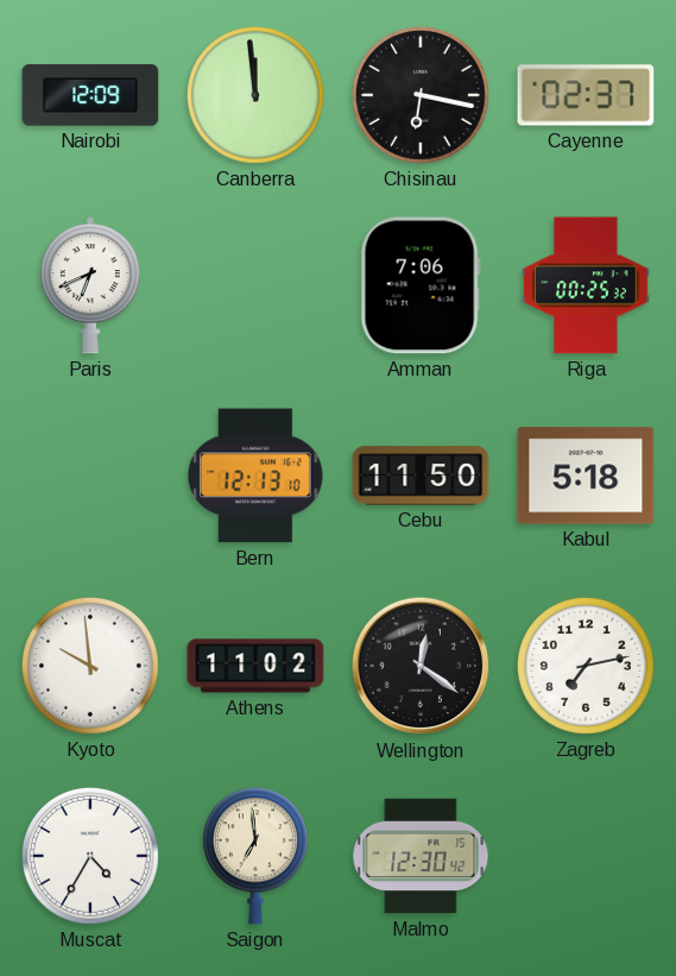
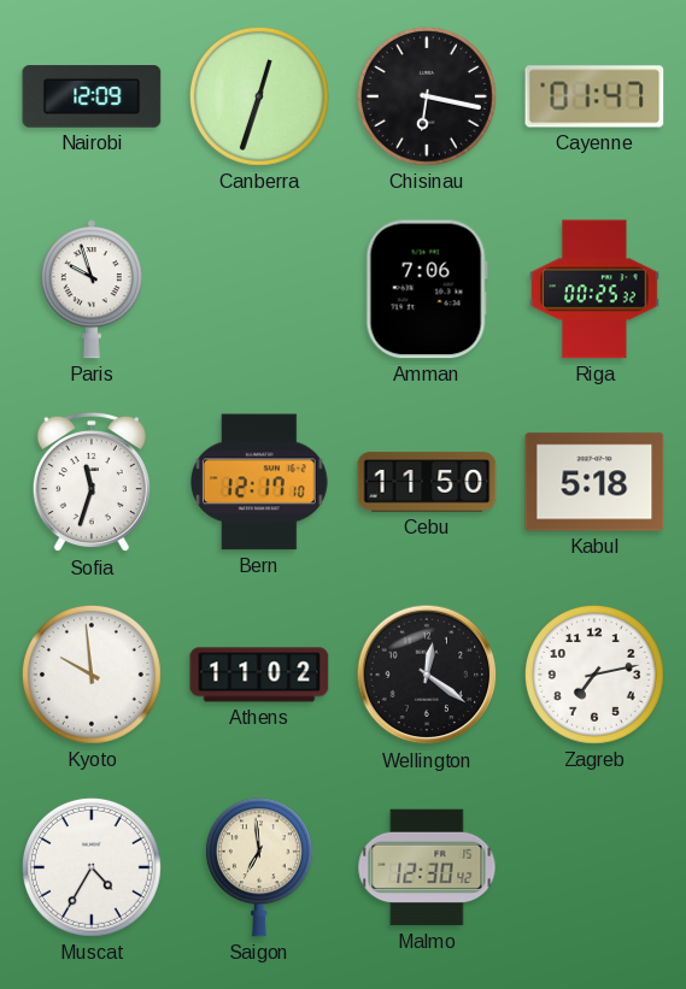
Canberra: 11:59 -> 12:33
Cayenne: 02:37 -> 01:47
Paris: 6:41 -> 9:57
Sofia: none -> 11:33
Bern: 12:13 -> 12:17
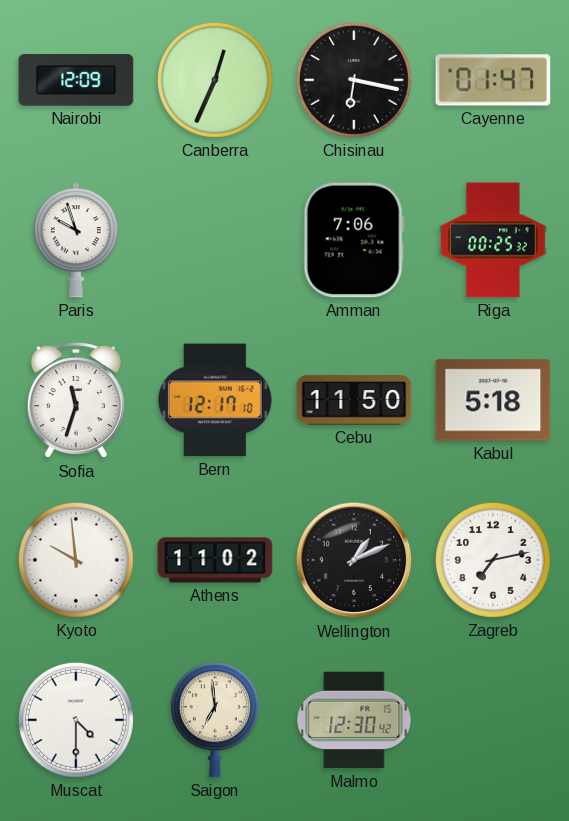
Canberra: 12:33 -> 12:34
Wellington: 12:21 -> 1:11
Muscat: 4:35 -> 4:30
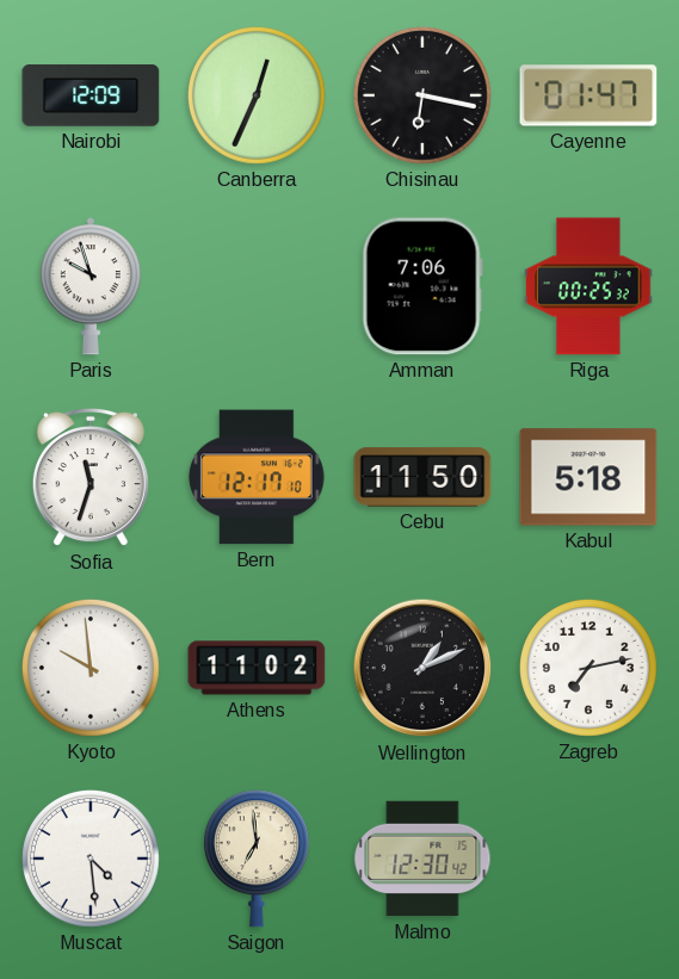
Muscat: 4:30 -> 4:29
